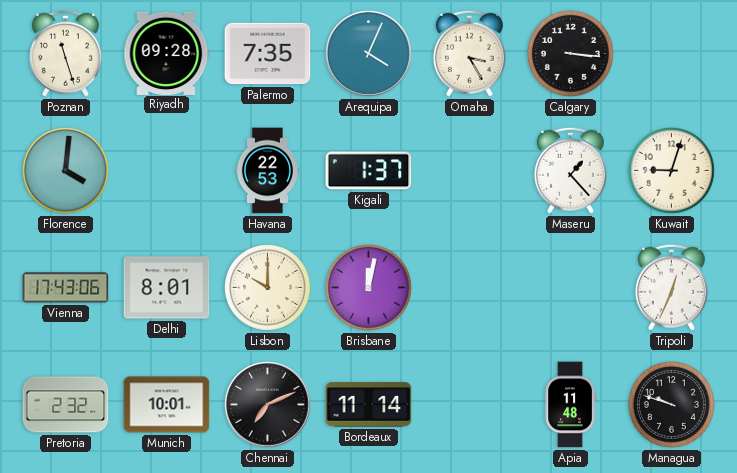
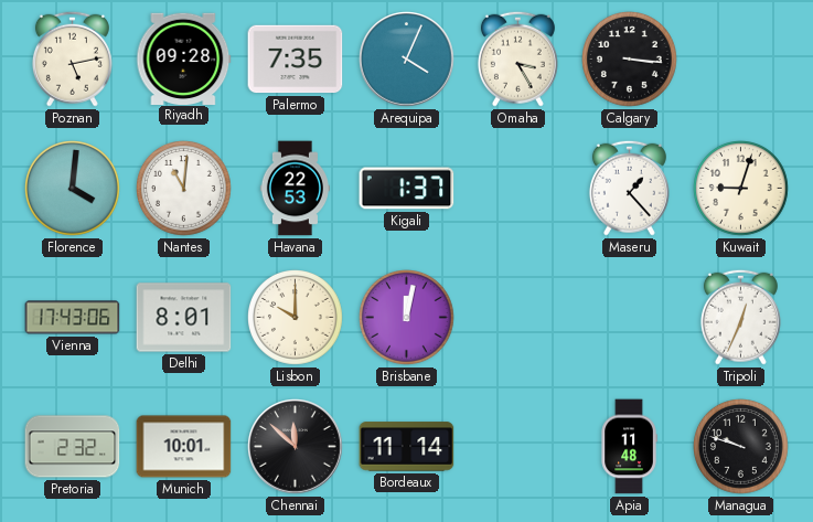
Poznan: 11:27 -> 5:13
Nantes: none -> 11:01
Chennai: 7:11 -> 11:52
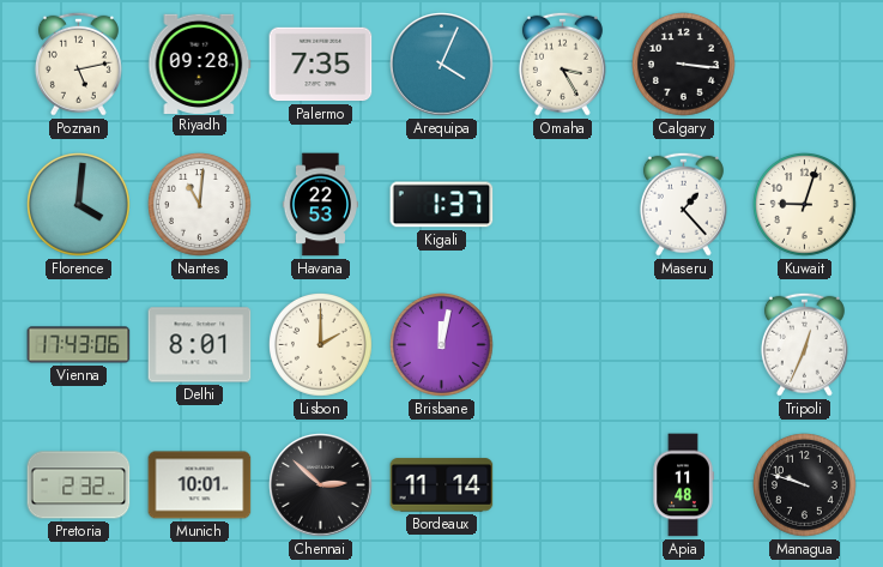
Lisbon: 10:00 -> 2:00
Chennai: 11:52 -> 2:52
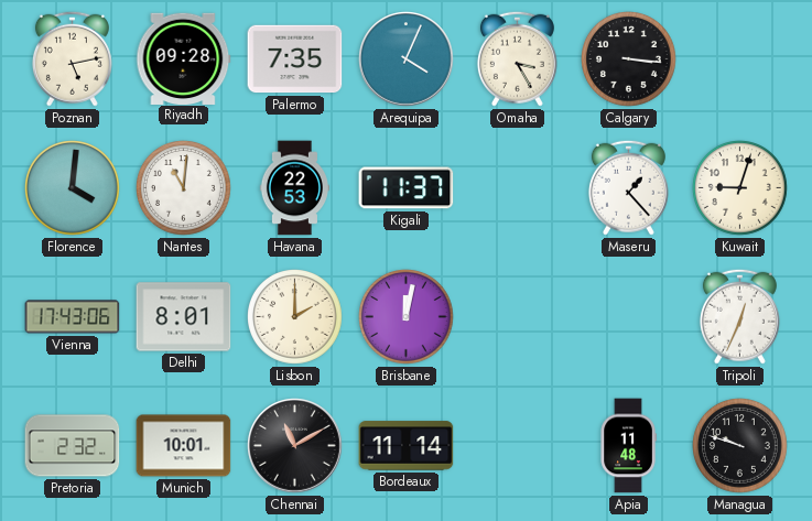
Kigali: 1:37 -> 11:37
Chennai: 2:52 -> 11:10
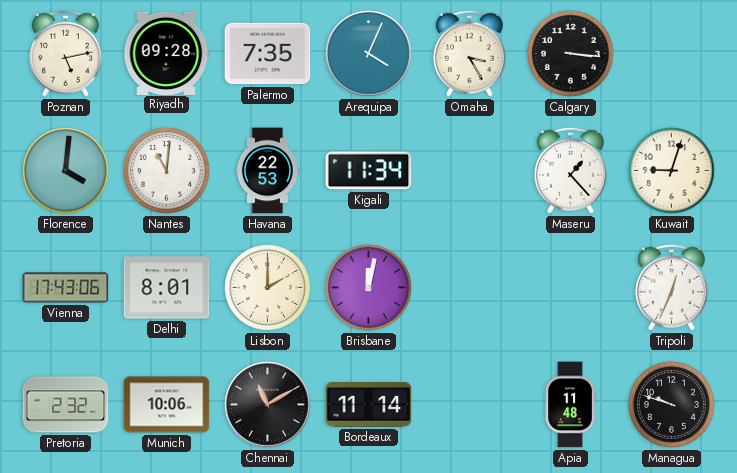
Kigali: 11:37 -> 11:34
Munich: 10:01 -> 10:06
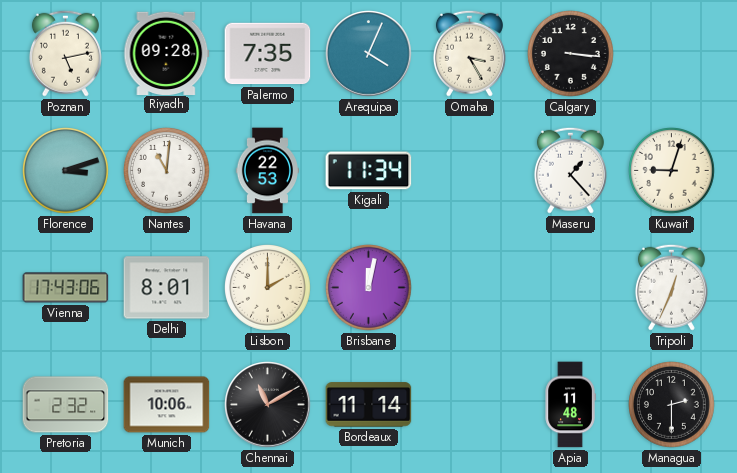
Florence: 4:01 -> 3:12
Managua: 9:48 -> 2:30
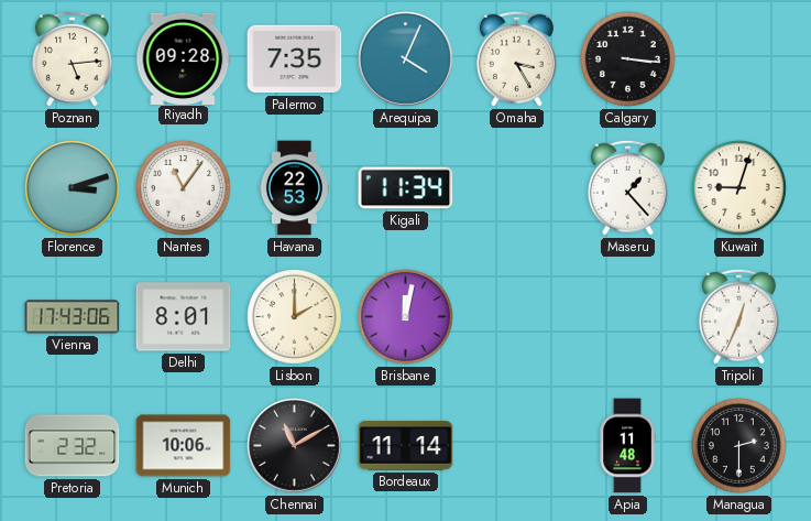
Poznan: 5:13 -> 5:14
Nantes: 11:01 -> 11:06
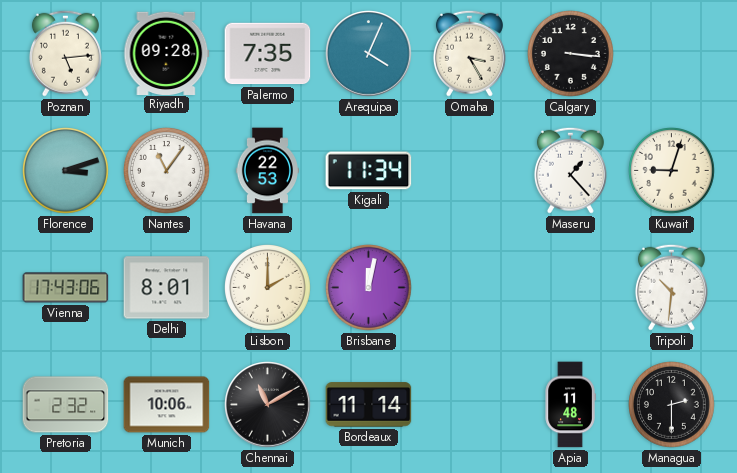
Tripoli: 12:34 -> 10:31
